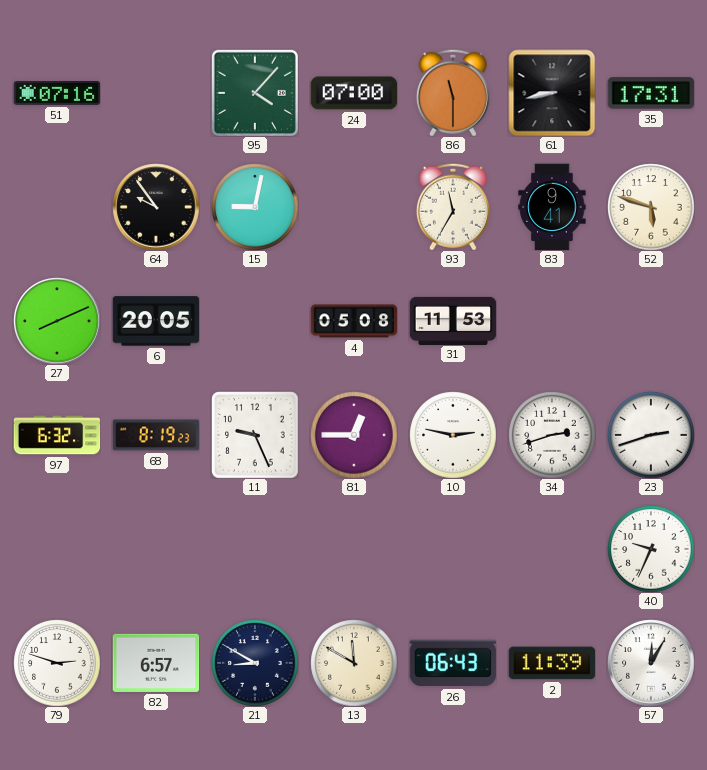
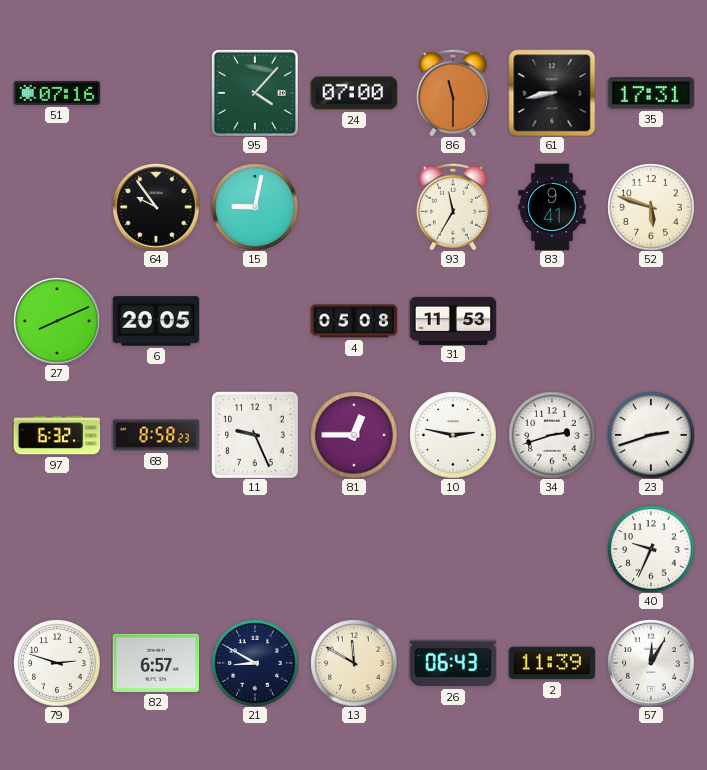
68: 8:19 -> 8:58
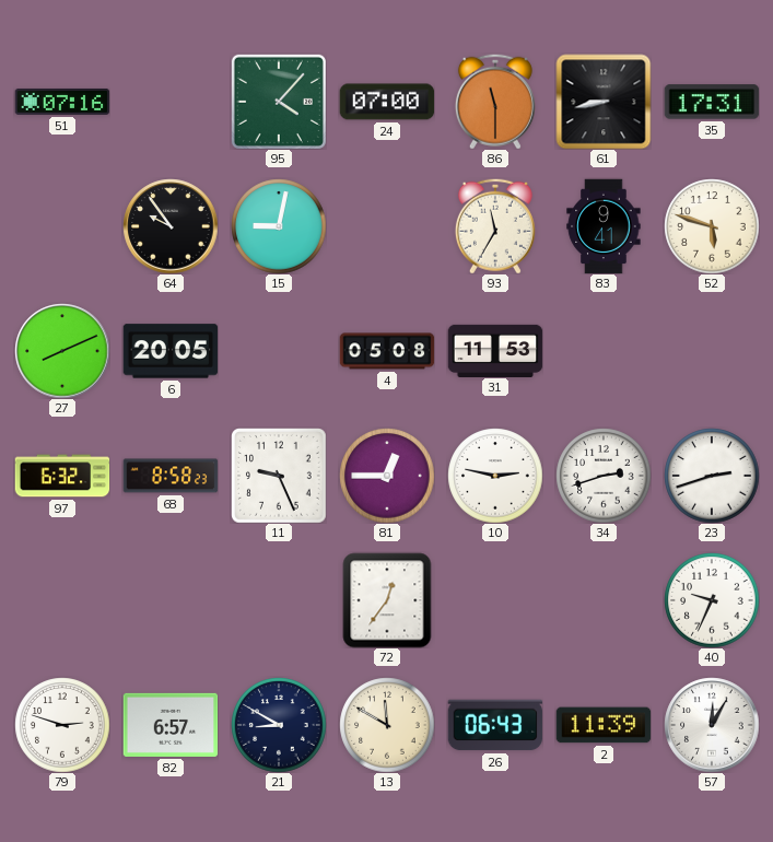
72: none -> 12:36
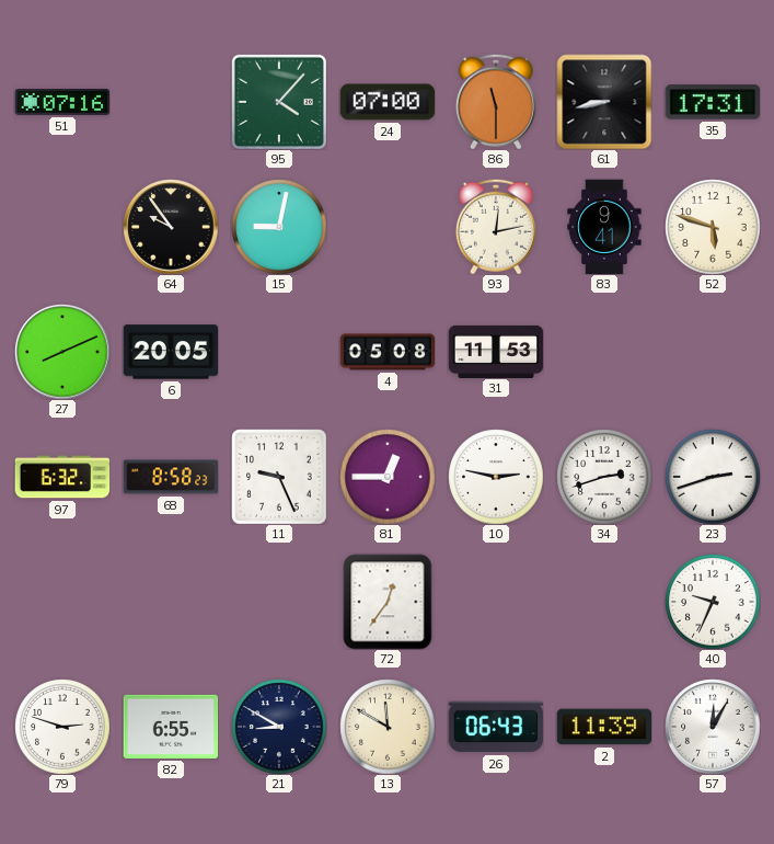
93: 11:35 -> 12:13
82: 6:57 -> 6:55
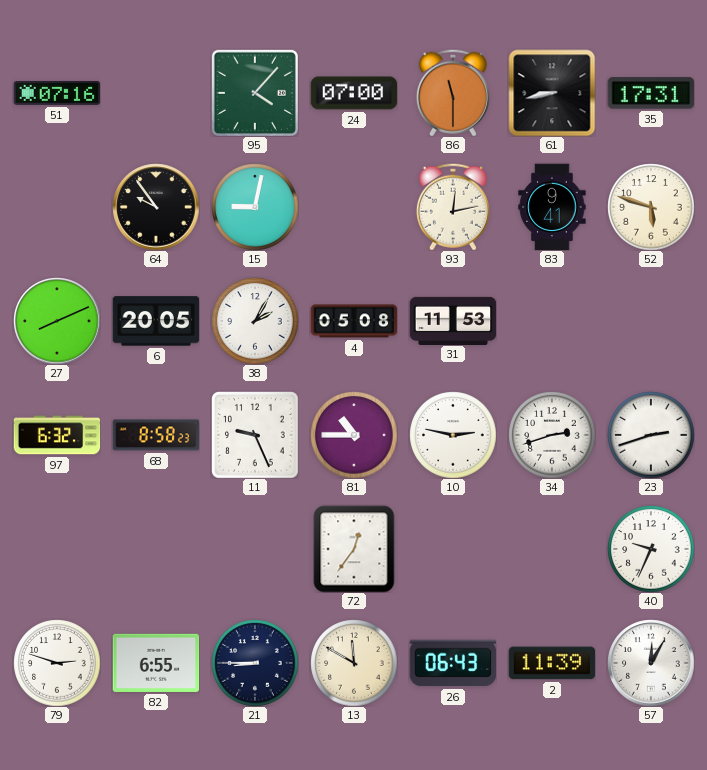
38: none -> 2:05
81: 12:45 -> 10:45
21: 8:50 -> 8:45
